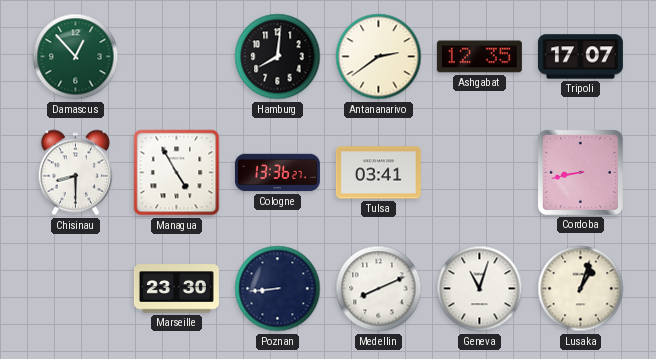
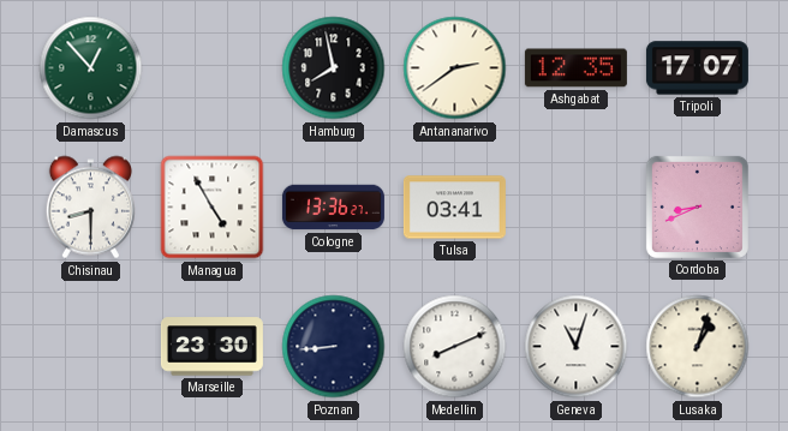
Hamburg: 8:01 -> 7:58
Cordoba: 8:43 -> 8:41
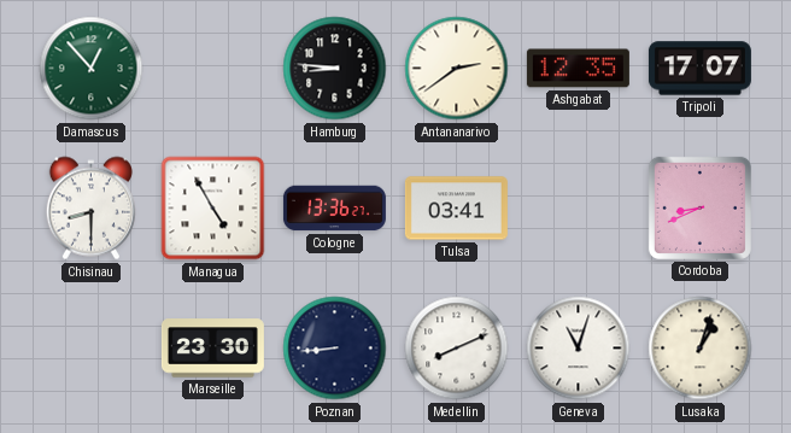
Hamburg: 7:58 -> 8:46
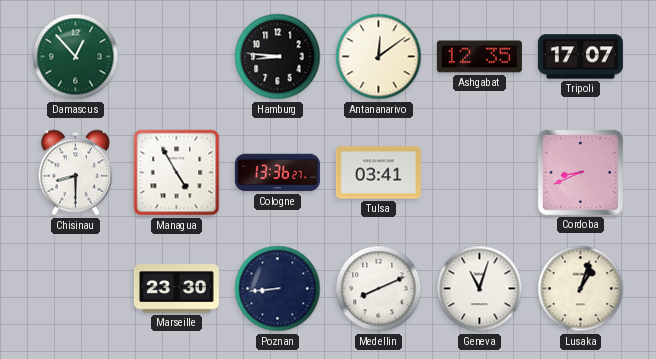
Antananarivo: 2:39 -> 12:09
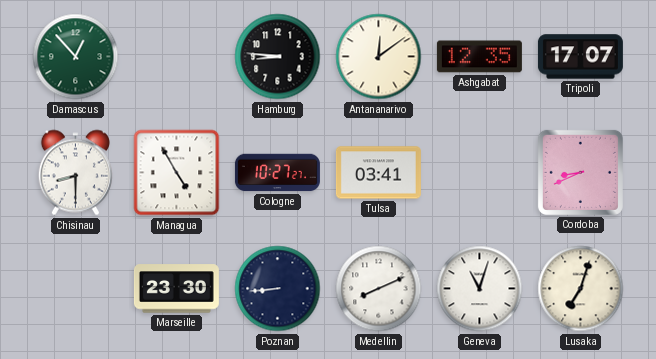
Cologne: 13:36 -> 10:27
Lusaka: 1:03 -> 7:03
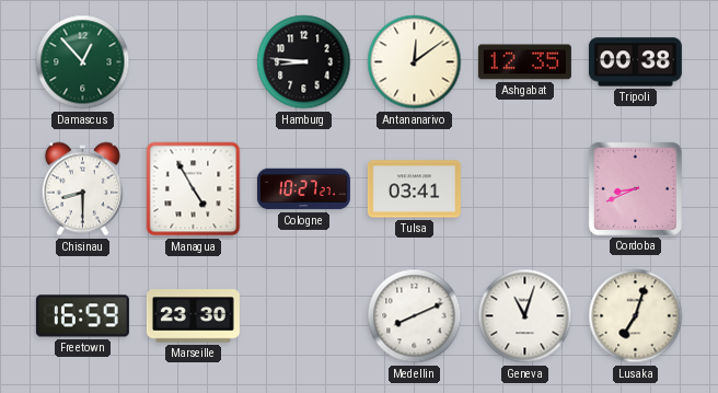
Tripoli: 17:07 -> 00:38
Freetown: none -> 16:59
Poznan: 8:44 -> none
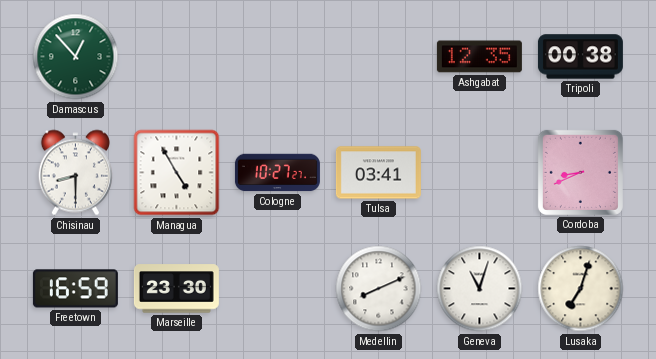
Hamburg: 8:46 -> none
Antananarivo: 12:09 -> none
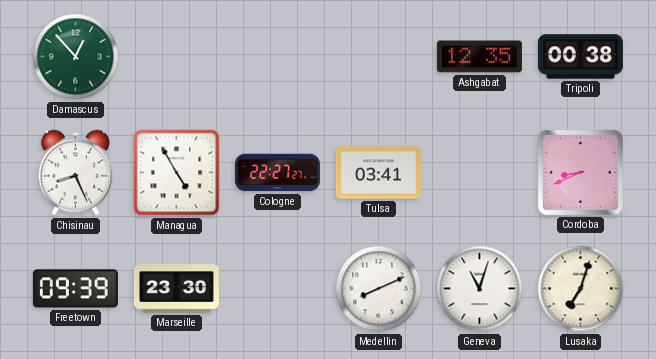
Chisinau: 8:30 -> 8:26
Cologne: 10:27 -> 22:27
Freetown: 16:59 -> 09:39
